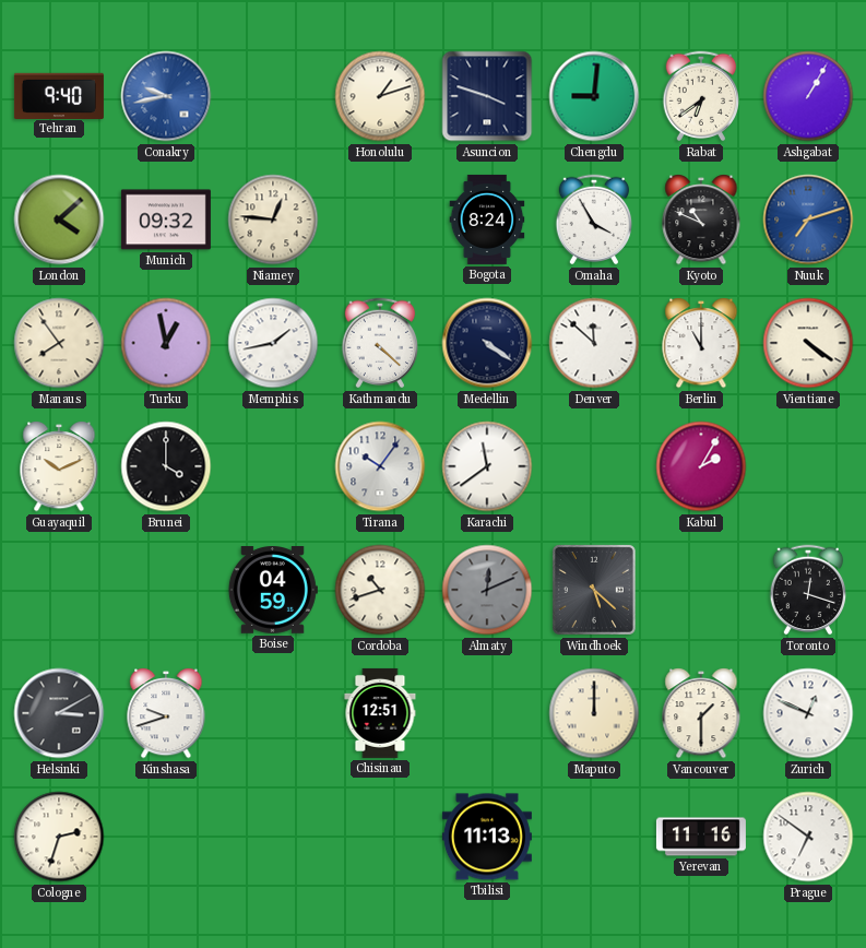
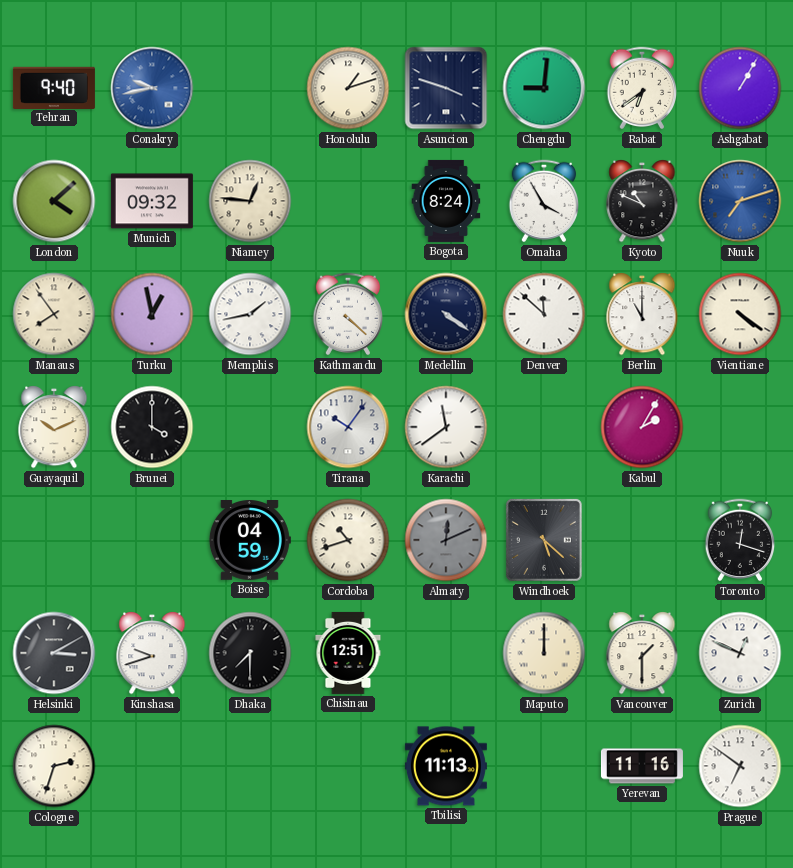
Dhaka: none -> 7:30
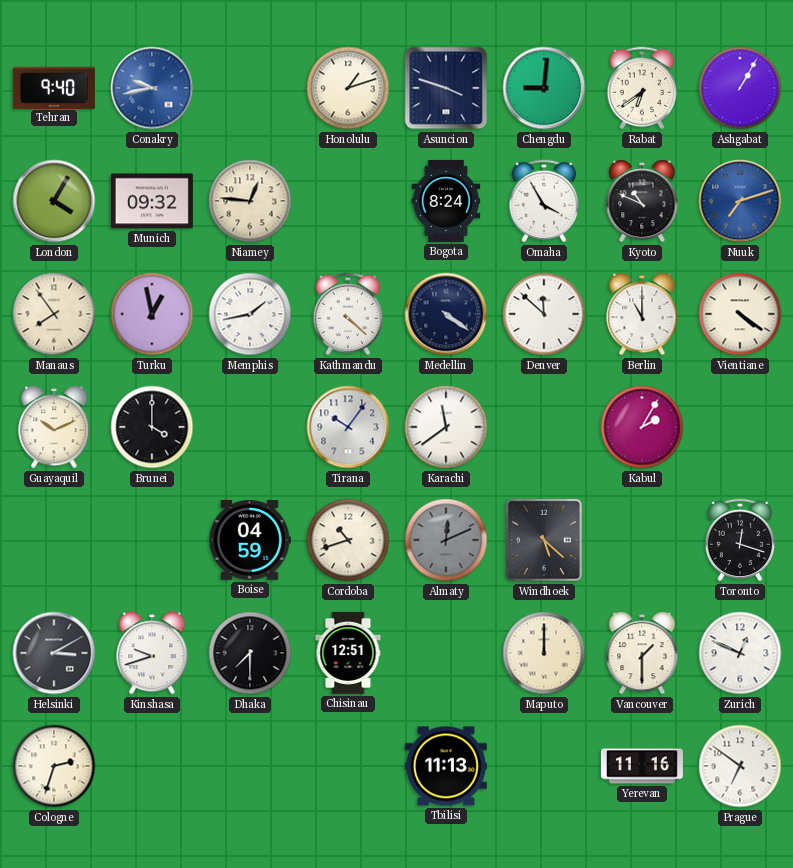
London: 4:08 -> 4:05
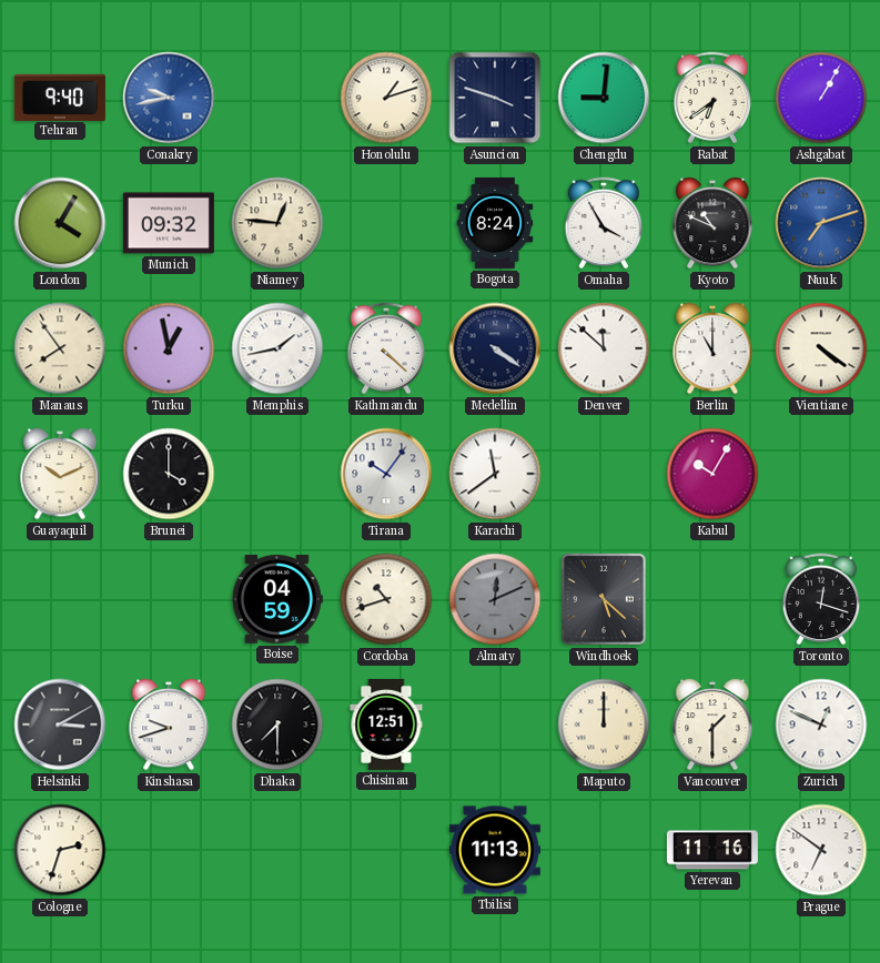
Kabul: 2:05 -> 10:05
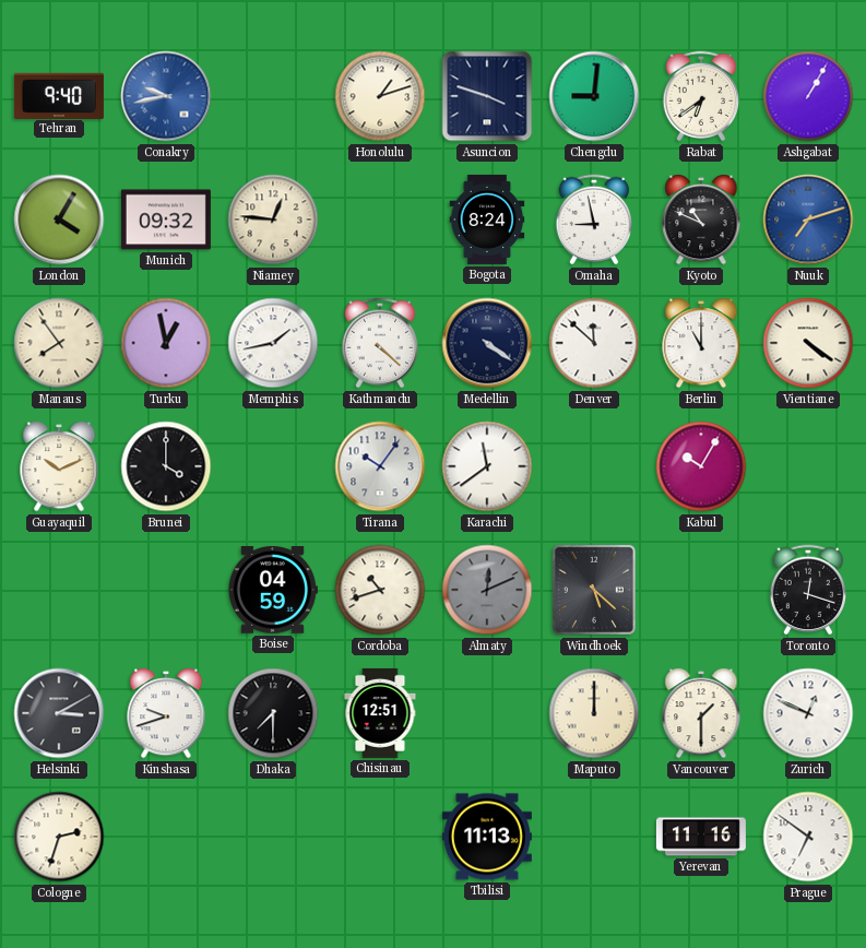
Omaha: 3:55 -> 8:58
